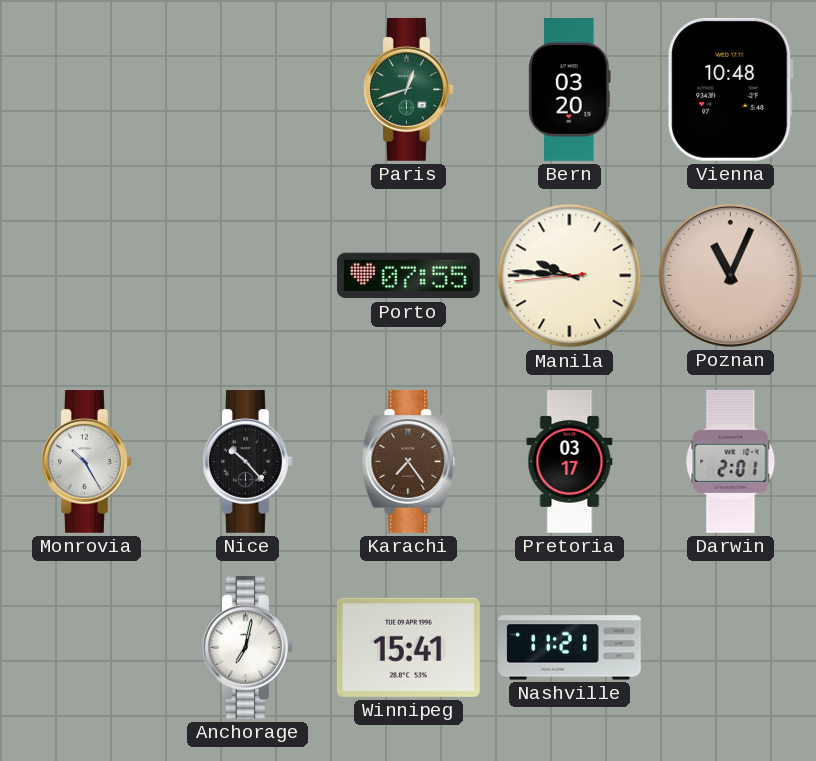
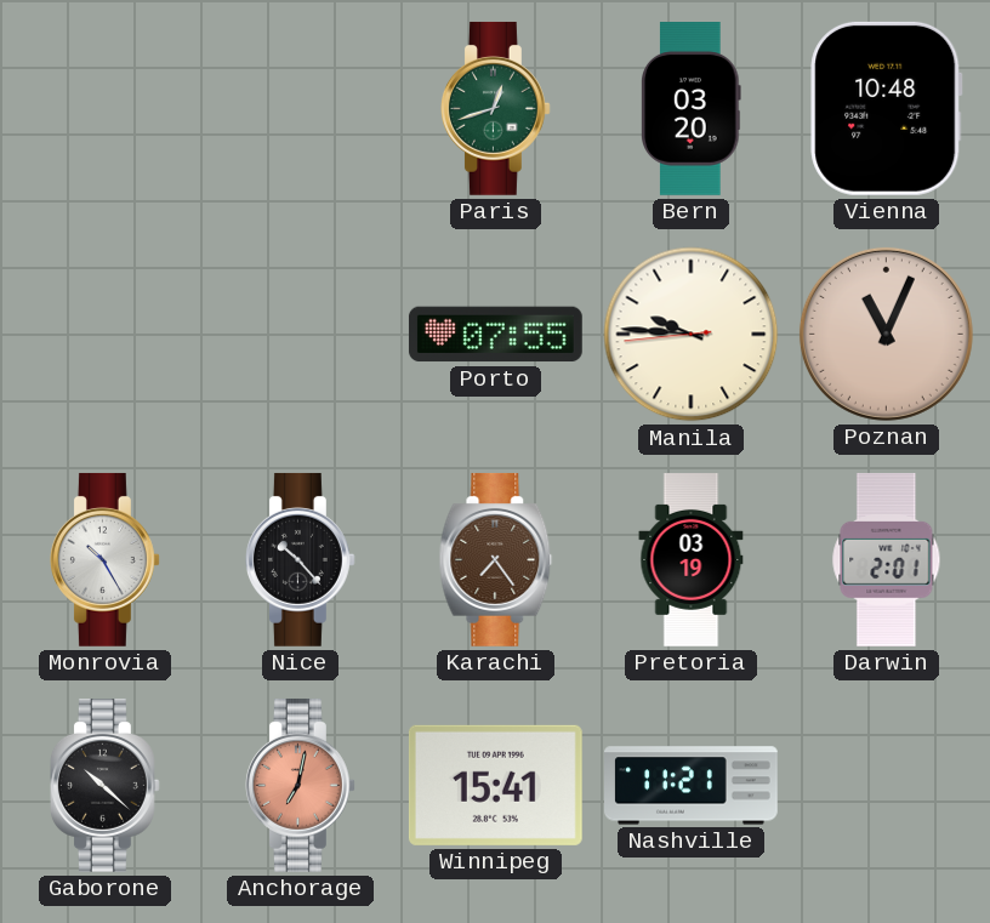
Pretoria: 03:17 -> 03:19
Gaborone: none -> 10:22
Anchorage dial: white -> salmon
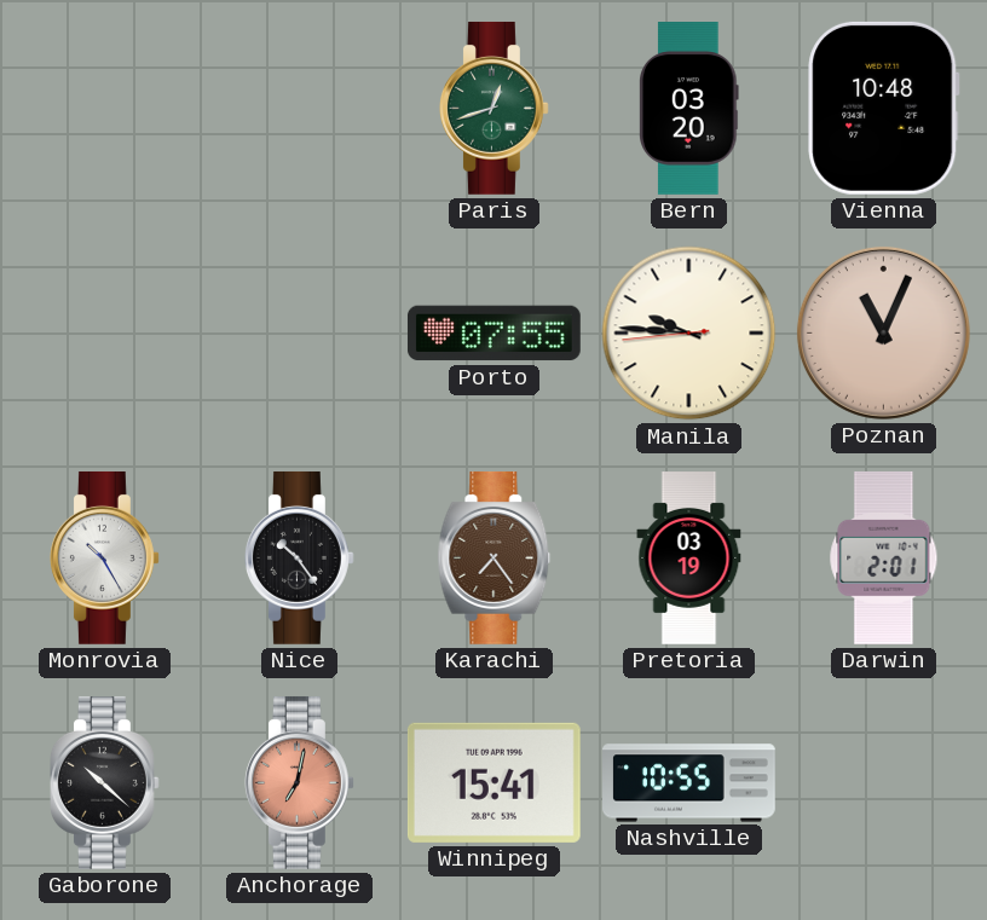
Nice: 10:23 -> 10:24
Nashville: 11:21 -> 10:55
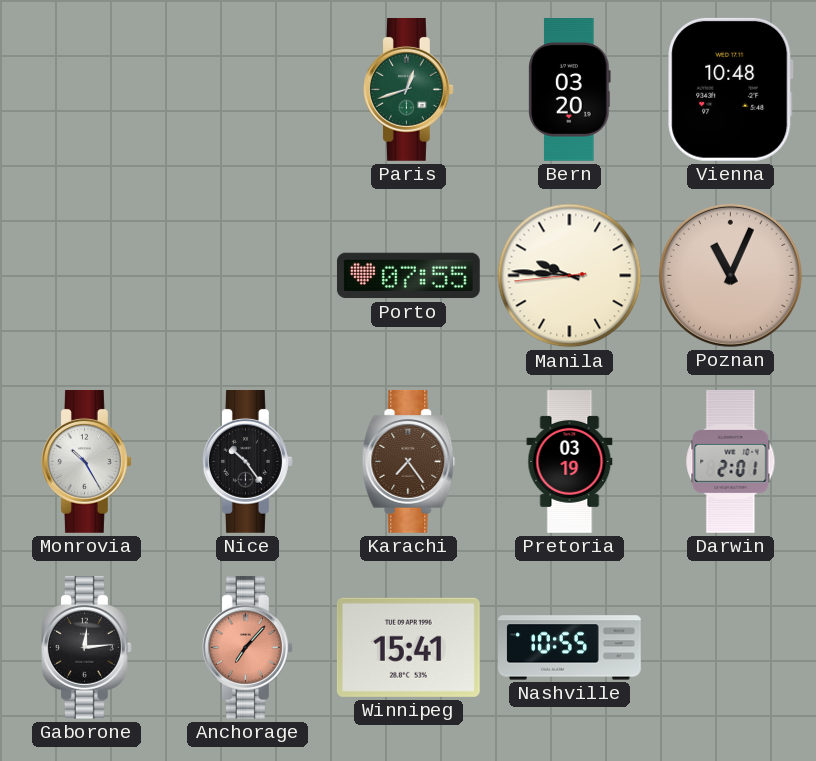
Gaborone: 10:22 -> 12:14
Anchorage: 7:02 -> 7:07
